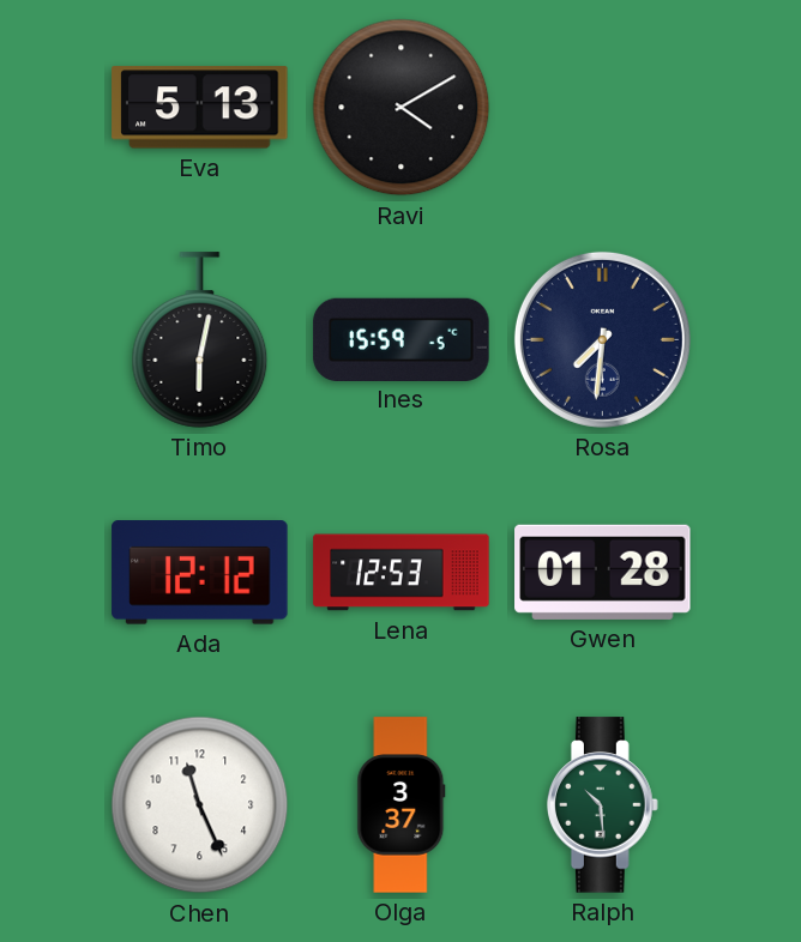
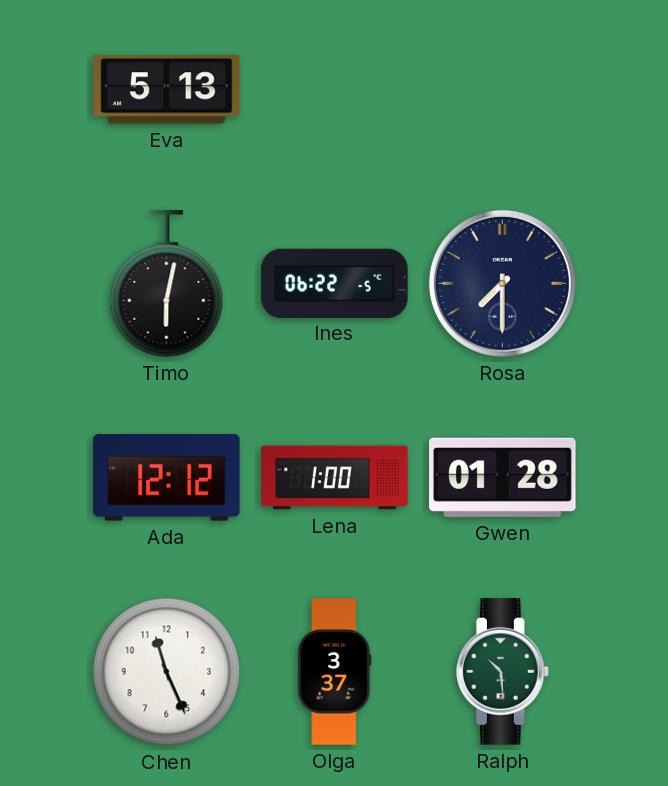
Ravi: 4:10 -> none
Ines: 15:59 -> 06:22
Rosa: 7:31 -> 7:30
Lena: 12:53 -> 1:00
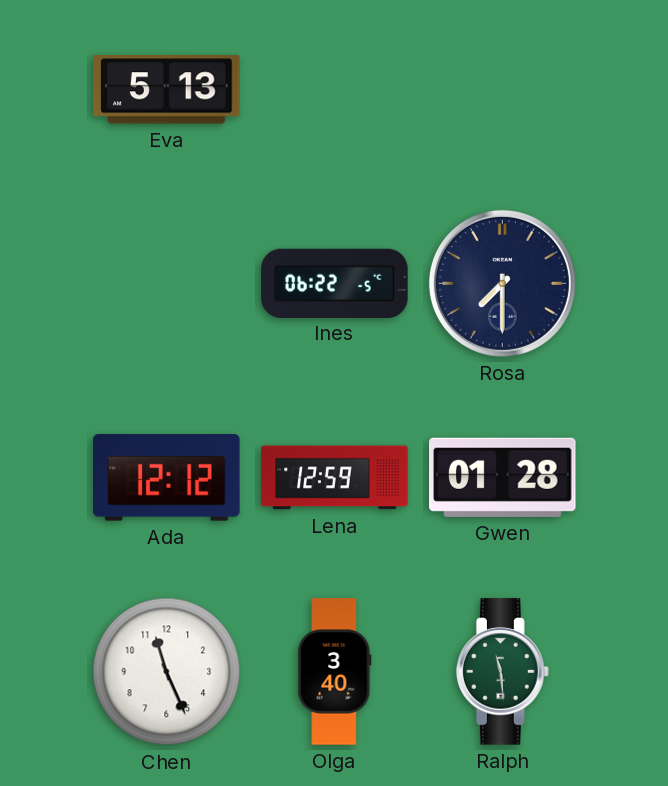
Timo: 6:02 -> none
Lena: 1:00 -> 12:59
Olga: 3:37 -> 3:40
Ralph: 10:29 -> 11:29
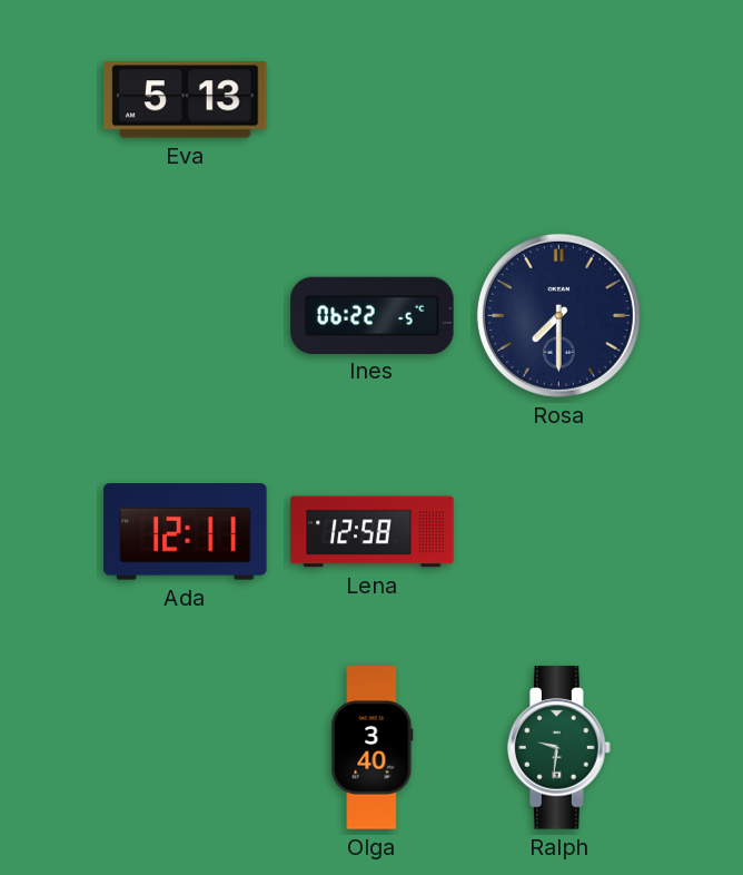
Ada: 12:12 -> 12:11
Lena: 12:59 -> 12:58
Gwen: 01:28 -> none
Chen: 11:26 -> none
Ralph: 11:29 -> 9:31
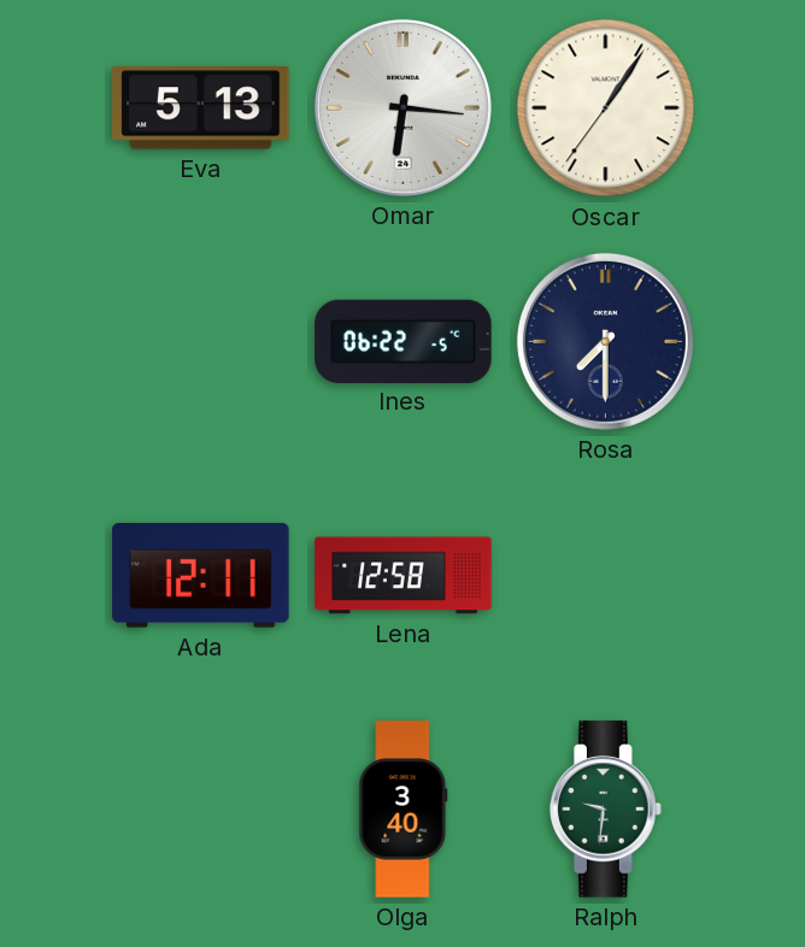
Omar: none -> 6:16
Oscar: none -> 1:05
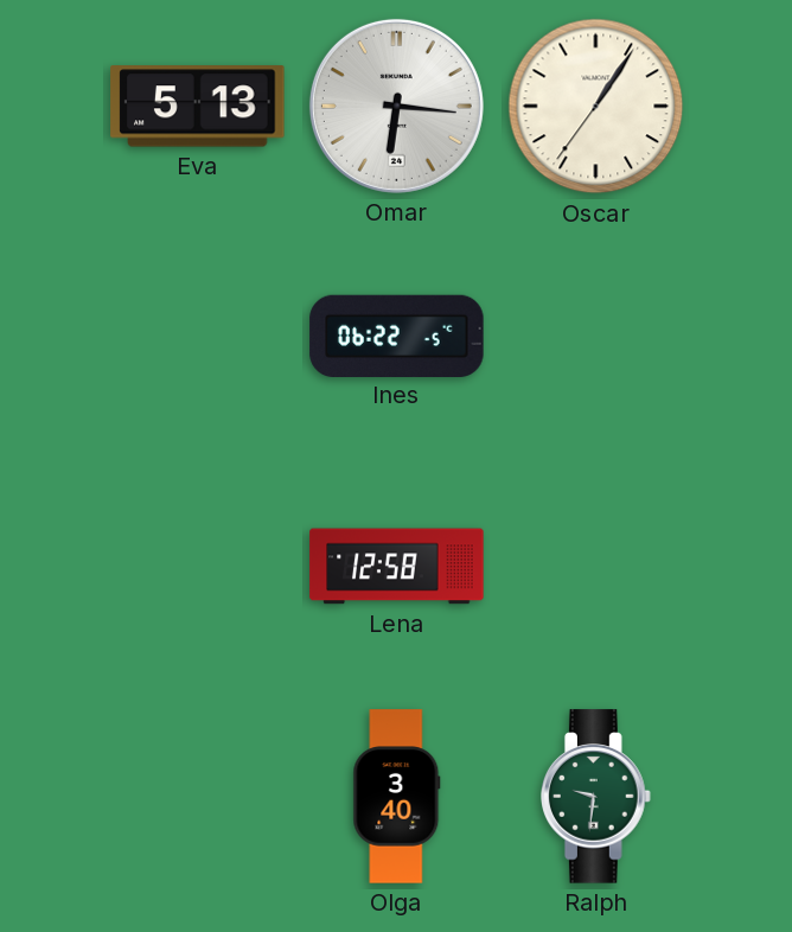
Rosa: 7:30 -> none
Ada: 12:11 -> none
